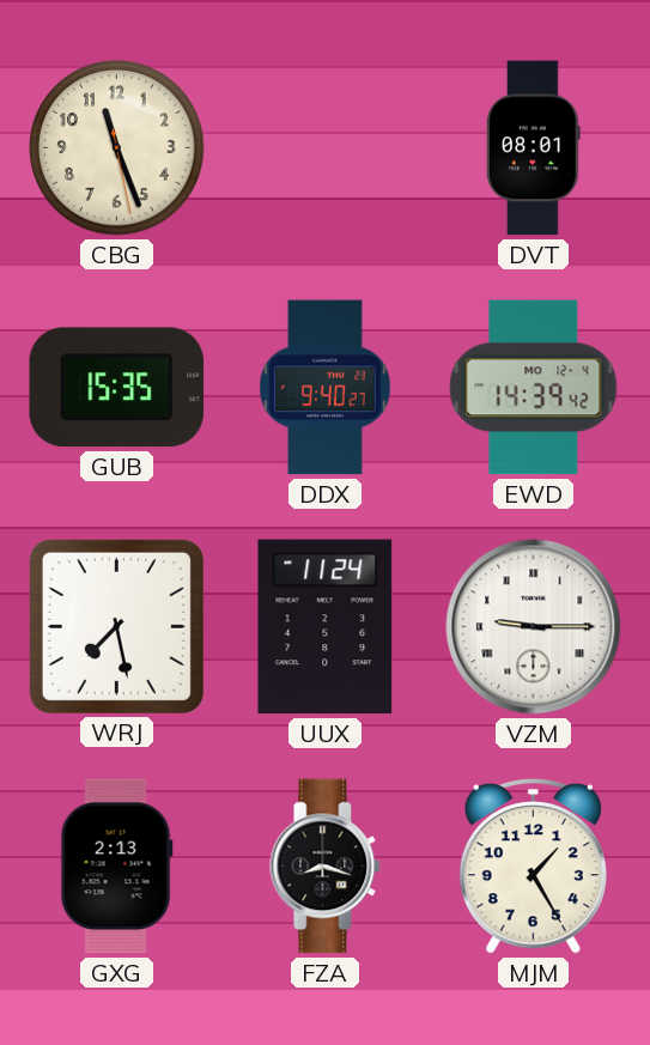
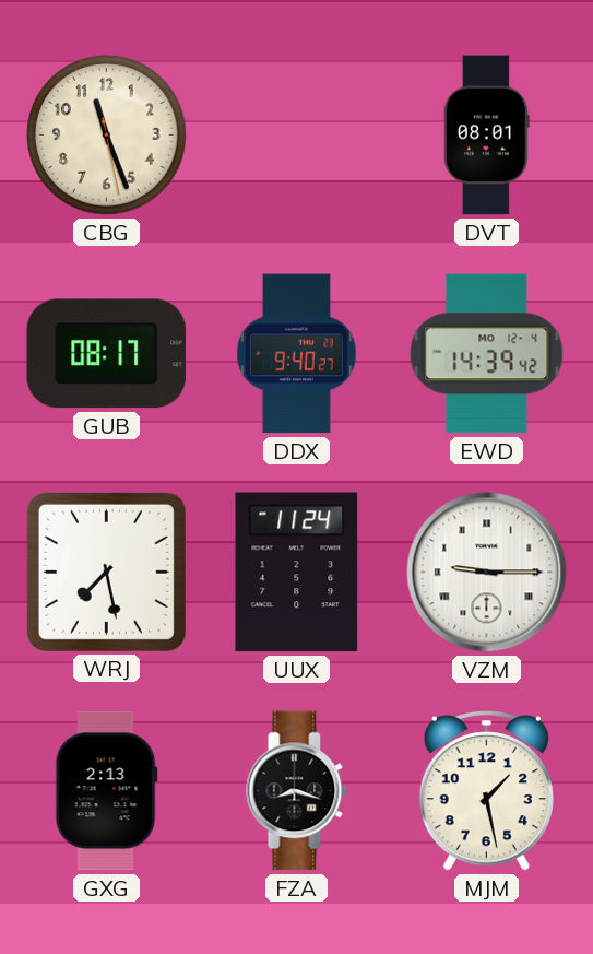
GUB: 15:35 -> 08:17
MJM: 1:25 -> 1:28
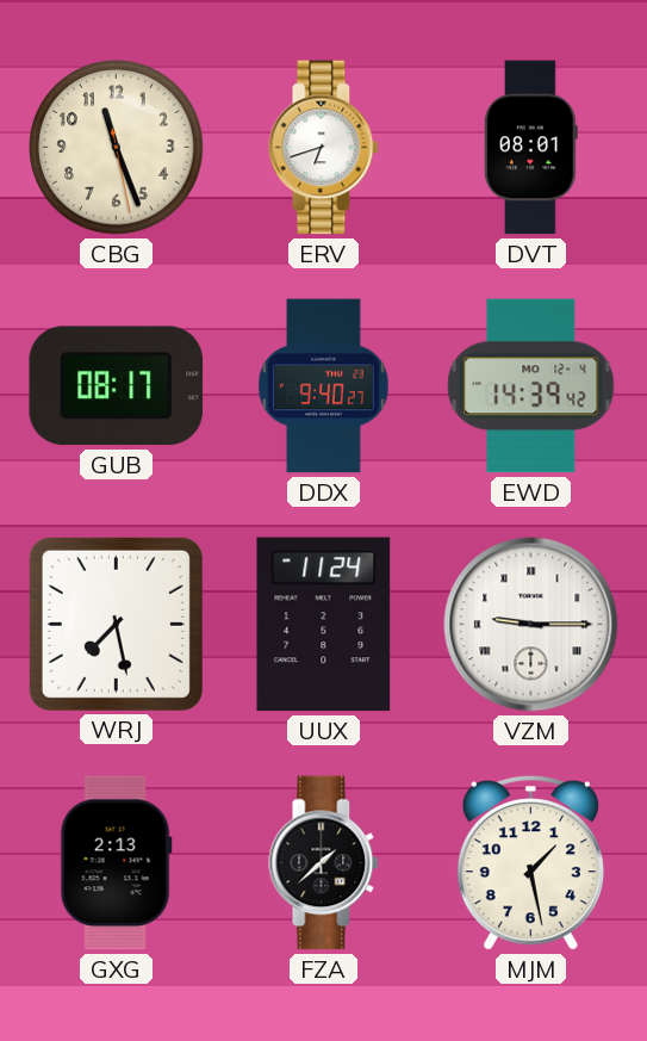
ERV: none -> 6:42
FZA: 8:18 -> 1:38
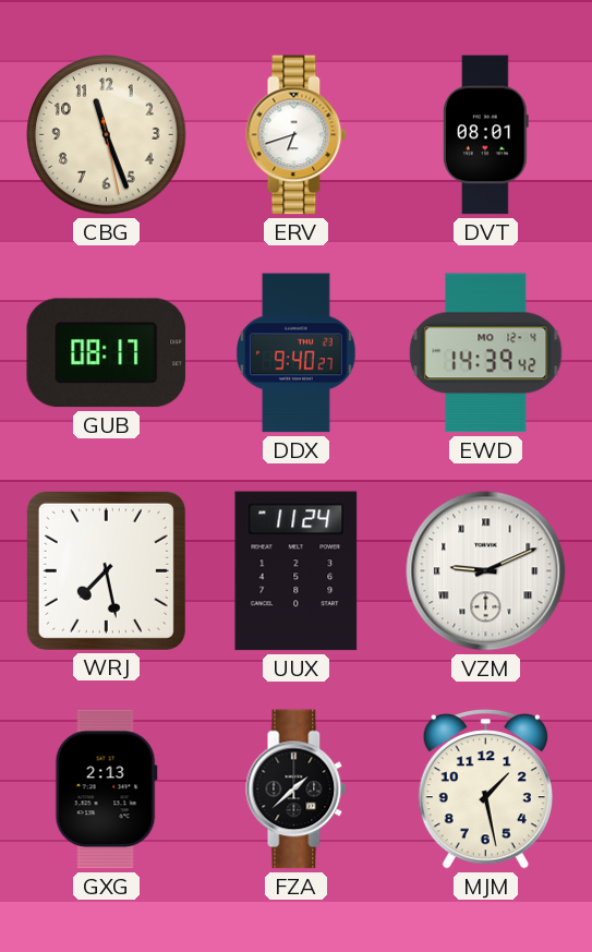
VZM: 9:15 -> 9:11
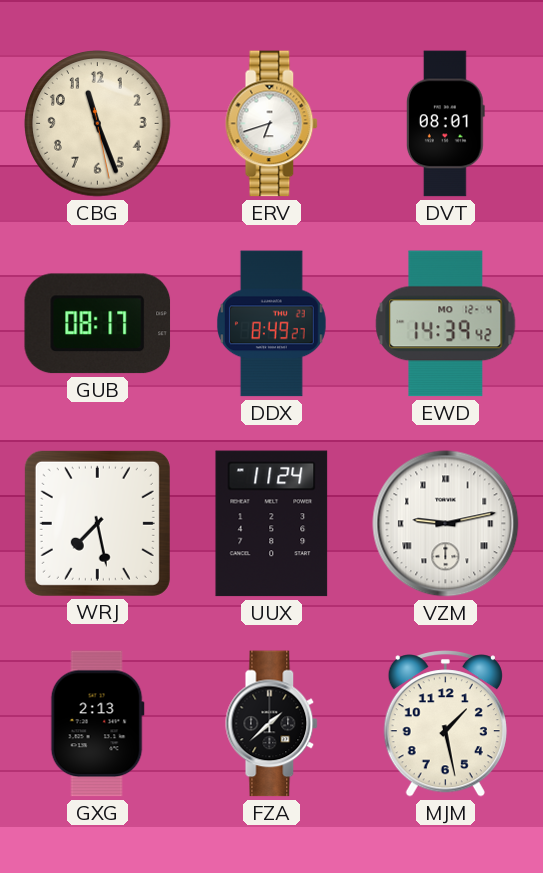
DDX: 9:40 -> 8:49
VZM: 9:11 -> 9:13
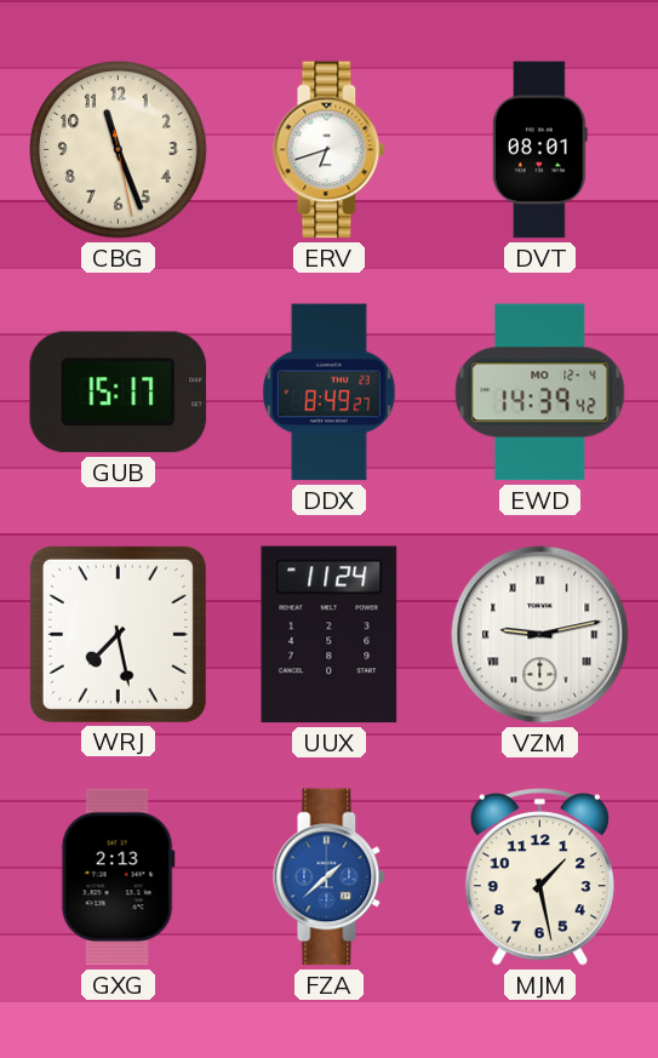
GUB: 08:17 -> 15:17
FZA dial: black -> blue
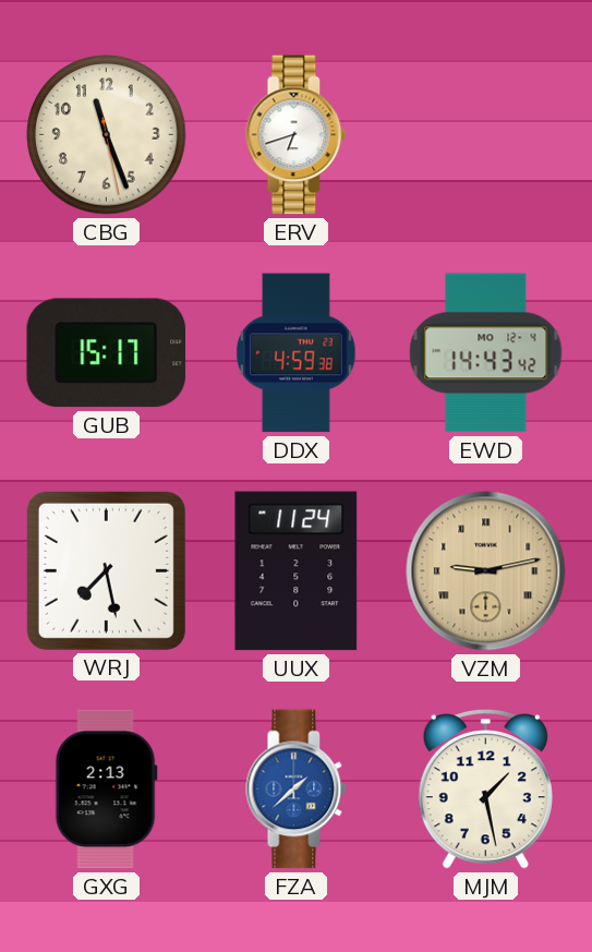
DVT: 08:01 -> none
DDX: 8:49 -> 4:59
EWD: 14:39 -> 14:43
VZM dial: white -> champagne
